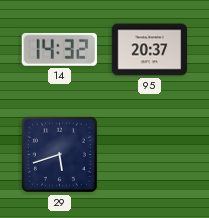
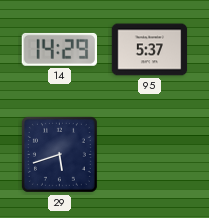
14: 14:32 -> 14:29
95: 20:37 -> 5:37
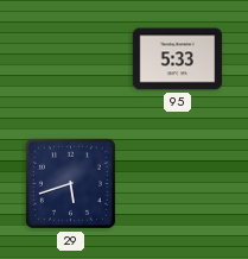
14: 14:29 -> none
95: 5:37 -> 5:33
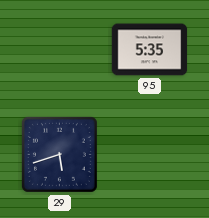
95: 5:33 -> 5:35
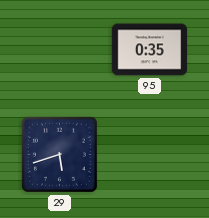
95: 5:35 -> 0:35
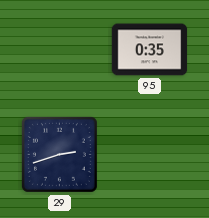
29: 5:42 -> 2:42
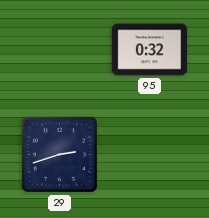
95: 0:35 -> 0:32
